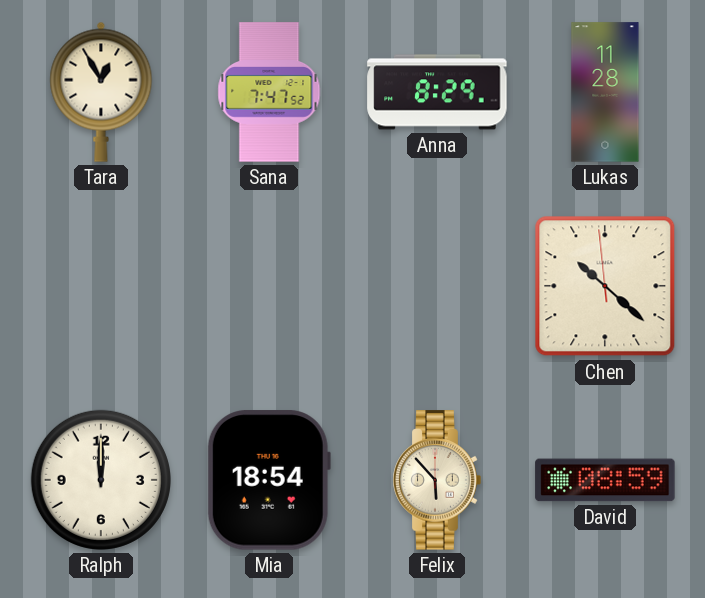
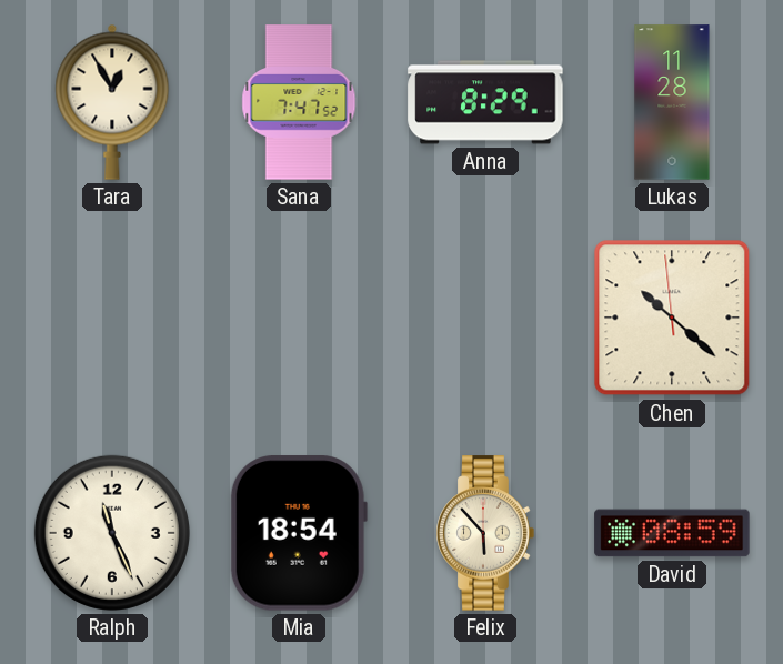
Ralph: 12:00 -> 11:26
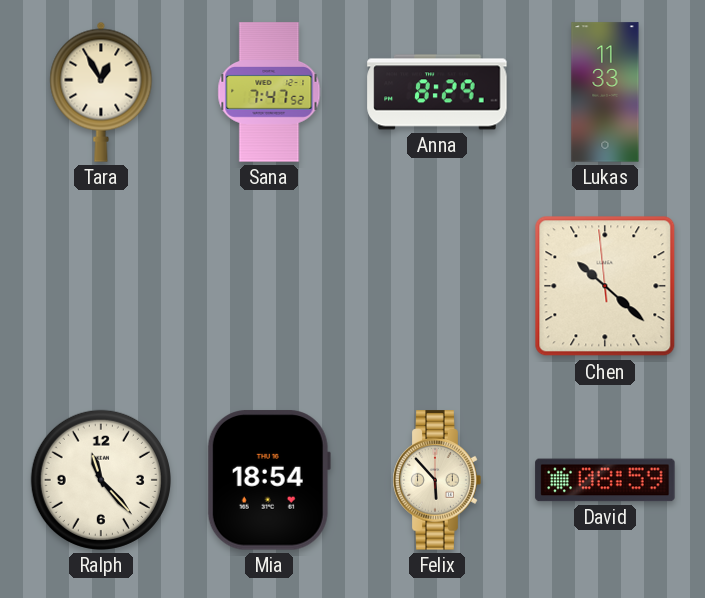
Lukas: 11:28 -> 11:33
Ralph: 11:26 -> 11:23
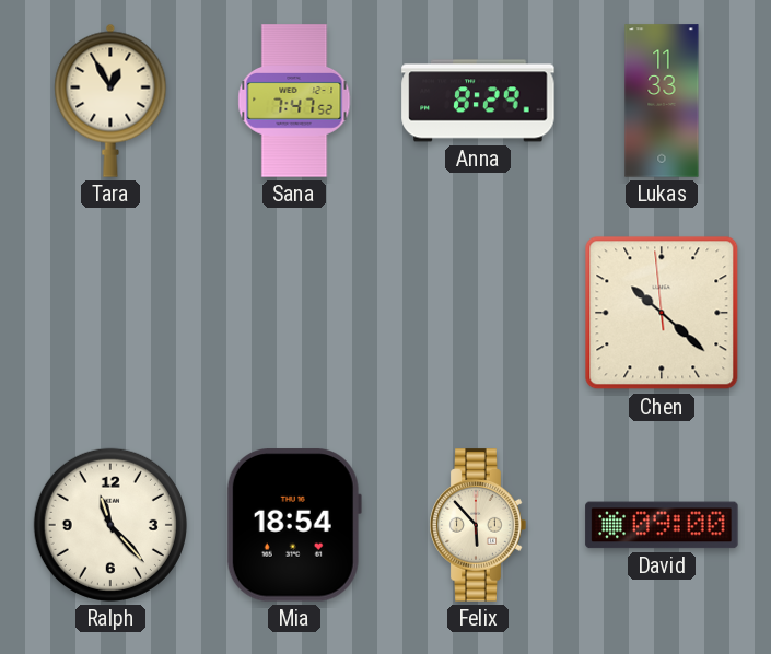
David: 08:59 -> 09:00
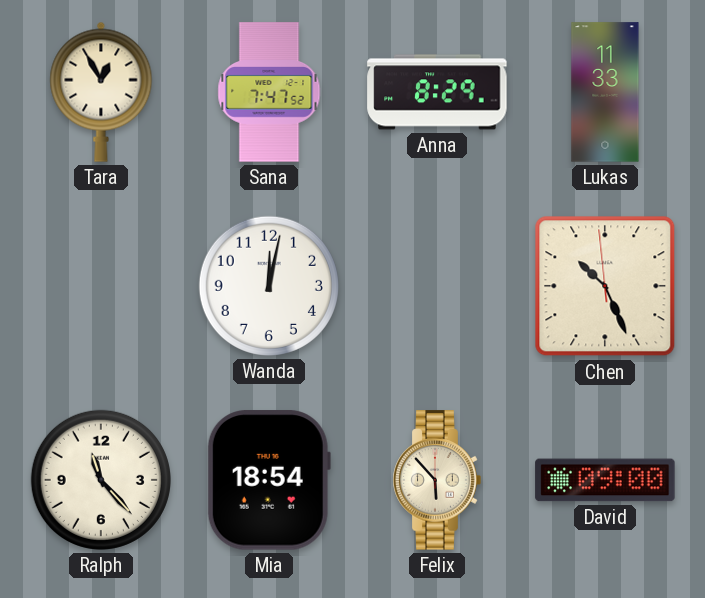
Wanda: none -> 12:02
Chen: 10:21 -> 10:25
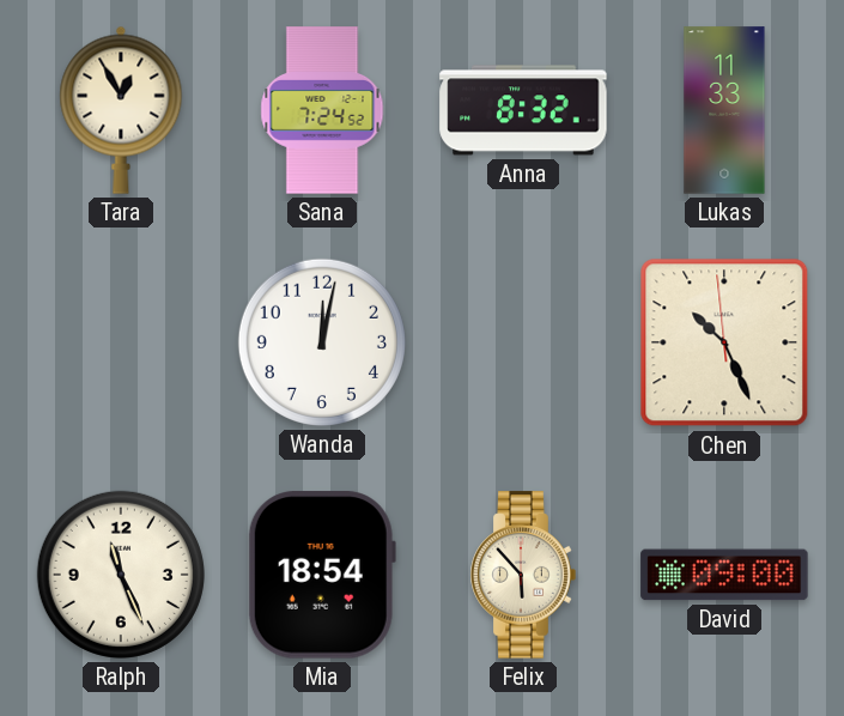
Sana: 7:47 -> 7:24
Anna: 8:29 -> 8:32
Ralph: 11:23 -> 11:26
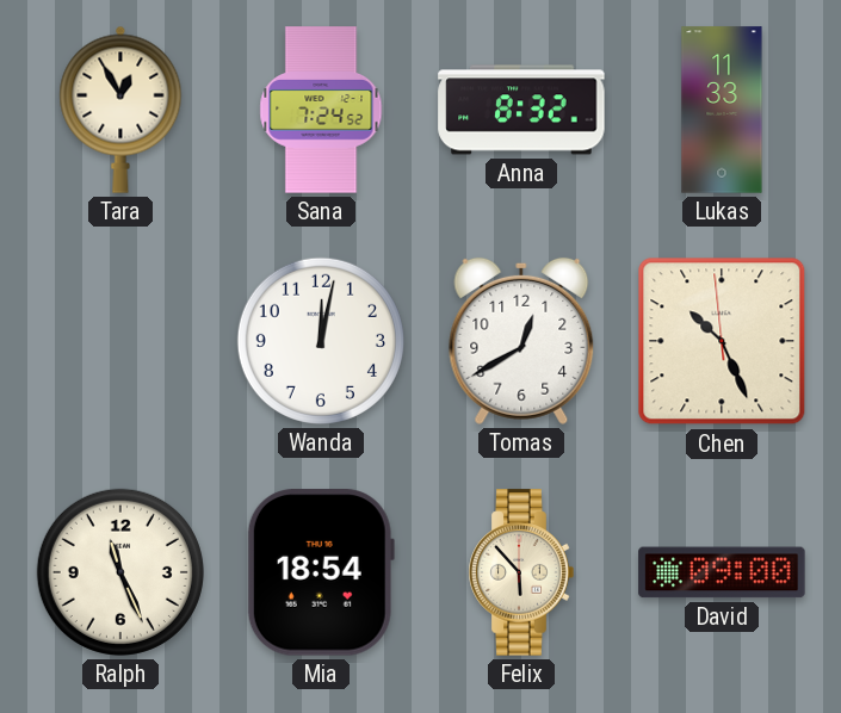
Tomas: none -> 12:40
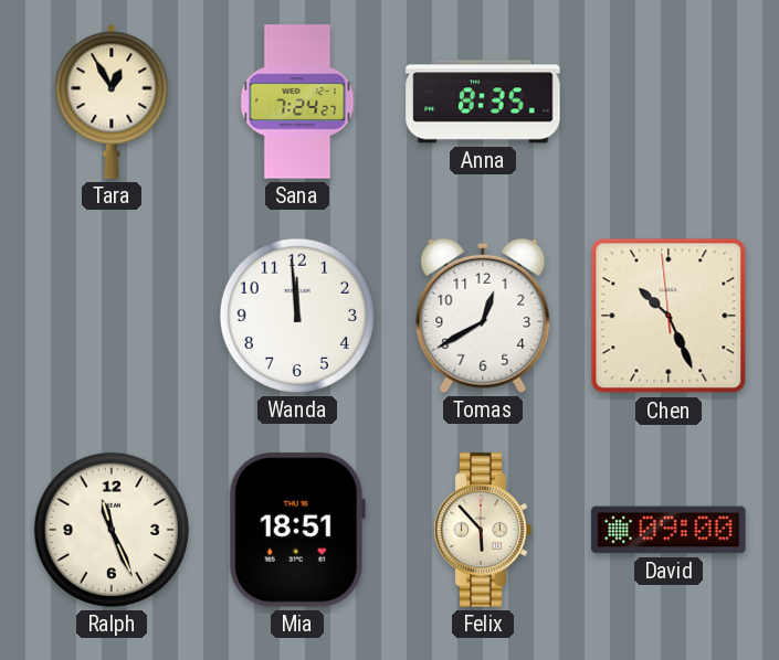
Sana: 7:24:52 -> 7:24:27
Anna: 8:32 -> 8:35
Lukas: 11:33 -> none
Wanda: 12:02 -> 11:59
Mia: 18:54 -> 18:51
